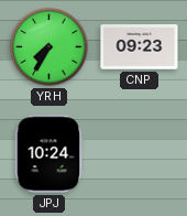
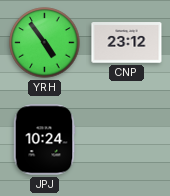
YRH: 7:35 -> 4:54
CNP: 09:23 -> 23:12
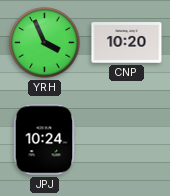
YRH: 4:54 -> 3:56
CNP: 23:12 -> 10:20
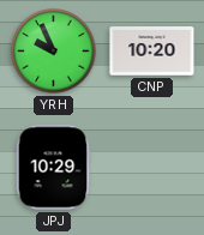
YRH: 3:56 -> 9:56
JPJ: 10:24 -> 10:29
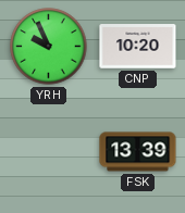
JPJ: 10:29 -> none
FSK: none -> 13:39
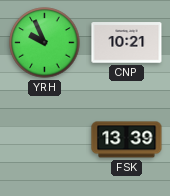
CNP: 10:20 -> 10:21
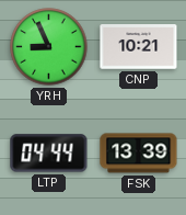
YRH: 9:56 -> 8:56
LTP: none -> 04:44
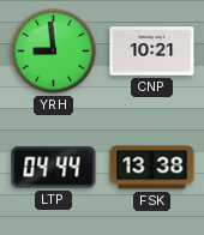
YRH: 8:56 -> 8:59
FSK: 13:39 -> 13:38
